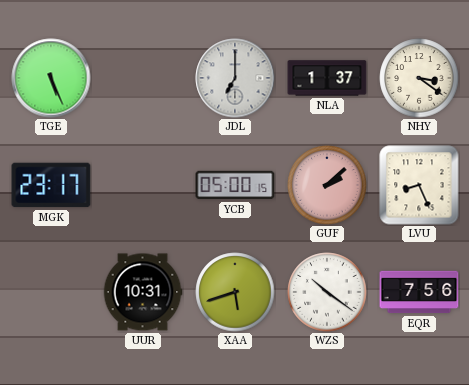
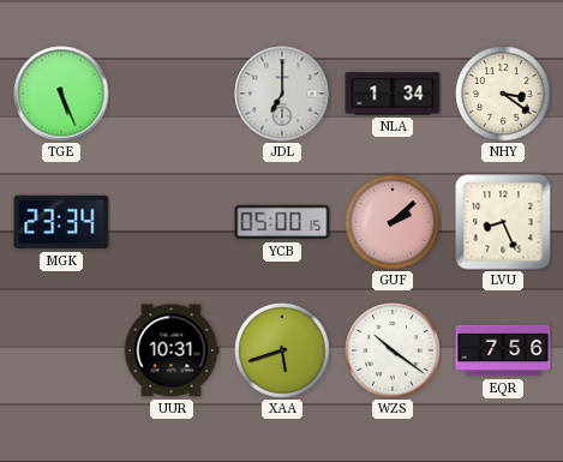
NLA: 1:37 -> 1:34
MGK: 23:17 -> 23:34
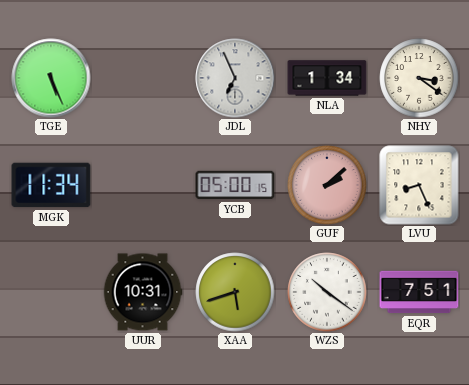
JDL: 7:00 -> 6:56
MGK: 23:34 -> 11:34
EQR: 7:56 -> 7:51
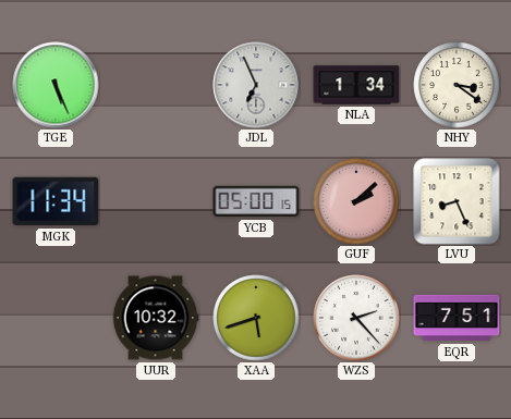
UUR: 10:31 -> 10:32
WZS: 10:21 -> 2:23
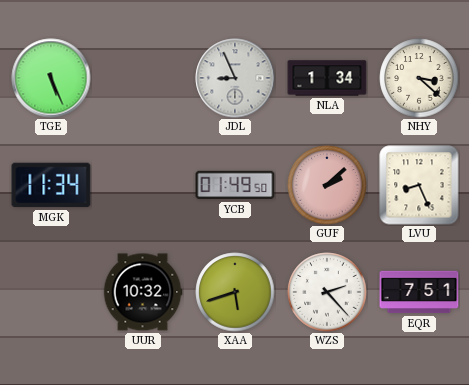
JDL: 6:56 -> 8:56
NHY: 3:21 -> 3:22
YCB: 05:00 -> 01:49
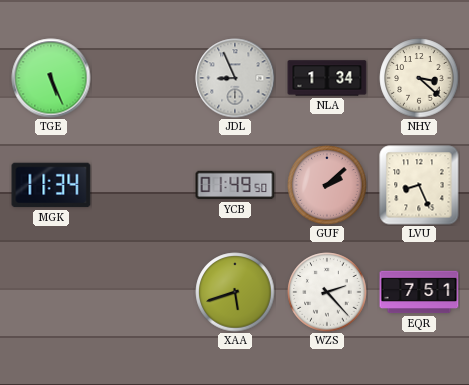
UUR: 10:32 -> none
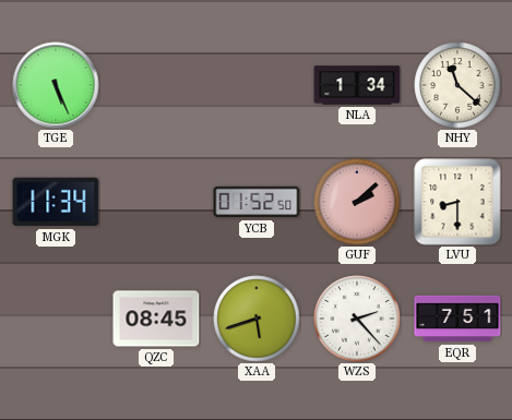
JDL: 8:56 -> none
NHY: 3:22 -> 11:22
YCB: 01:49 -> 01:52
LVU: 8:26 -> 8:30
QZC: none -> 08:45
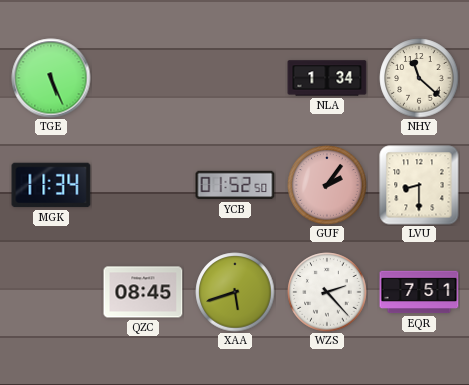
GUF: 2:08 -> 2:06
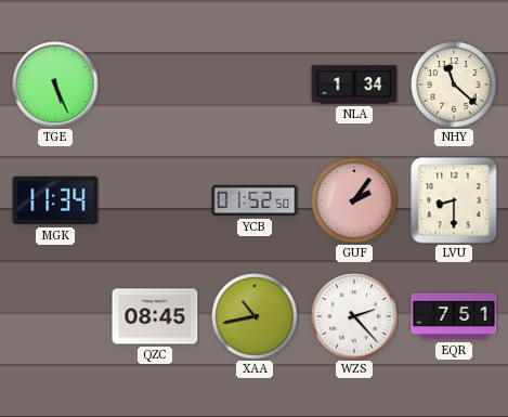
XAA: 5:42 -> 10:43
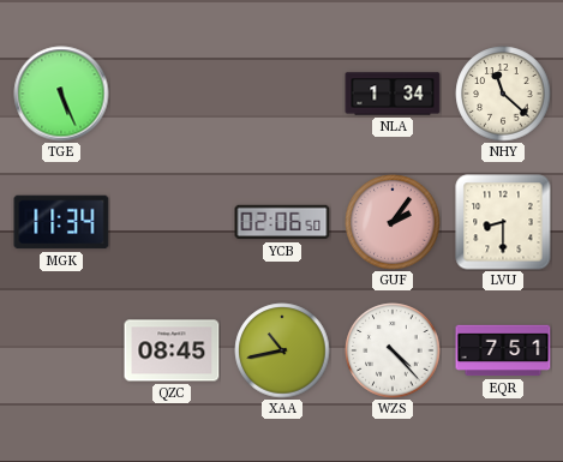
YCB: 01:52 -> 02:06
WZS: 2:23 -> 4:23
